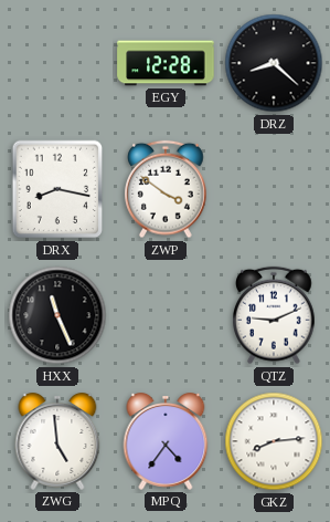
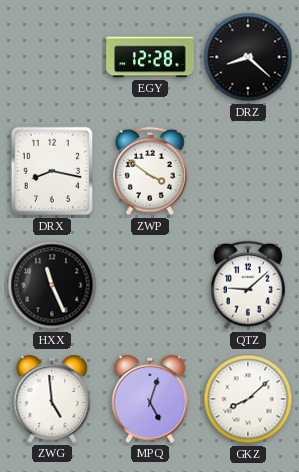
QTZ: 9:11 -> 9:08
MPQ: 4:36 -> 5:03
GKZ: 8:14 -> 8:08
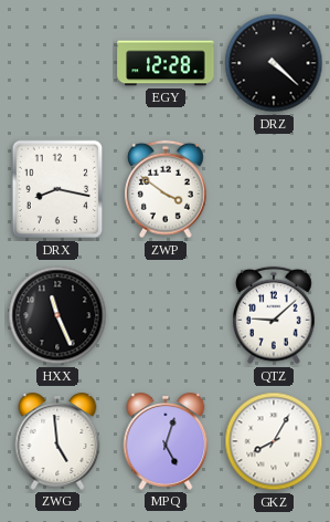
DRZ: 8:22 -> 4:22
GKZ: 8:08 -> 8:05
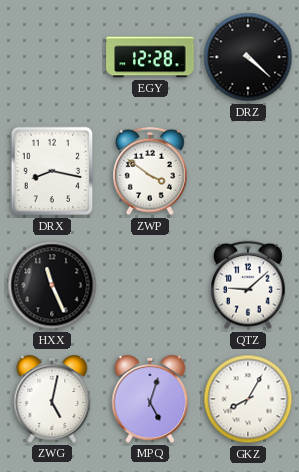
ZWG: 4:59 -> 5:02
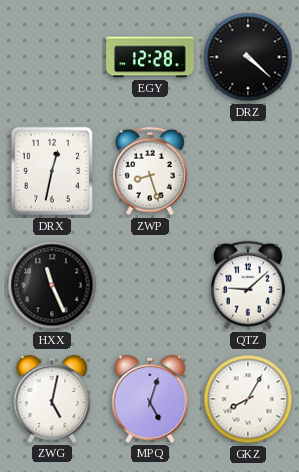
DRX: 8:17 -> 12:32
ZWP: 3:51 -> 8:27
